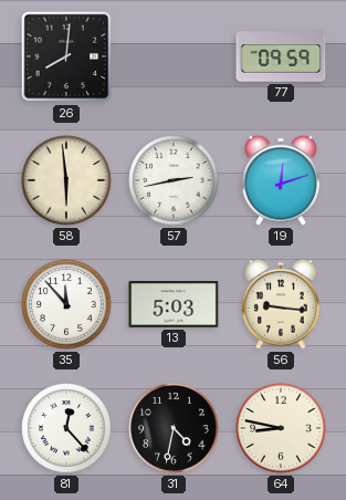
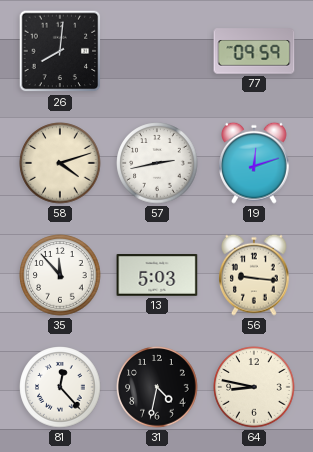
58: 5:59 -> 4:12
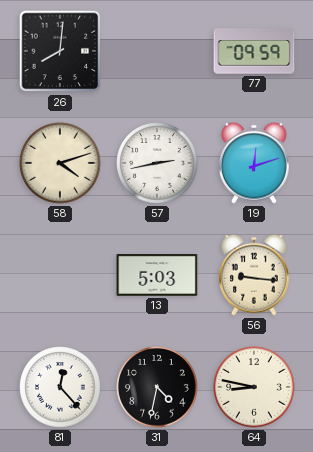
35: 11:53 -> none
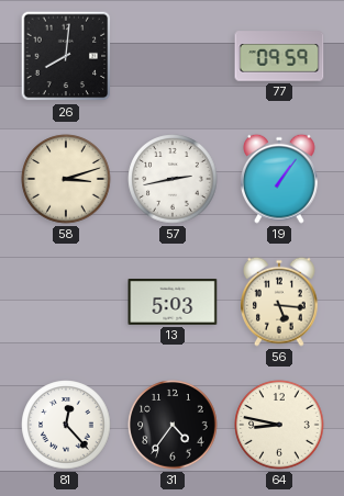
58: 4:12 -> 3:12
19: 12:12 -> 1:06
56: 9:16 -> 5:16
31: 4:32 -> 4:36
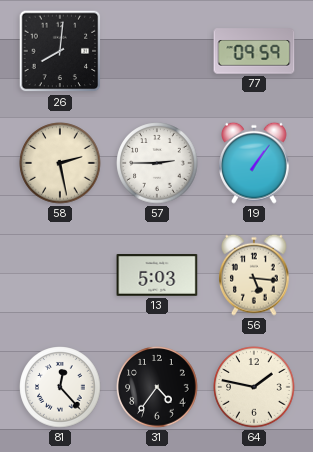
58: 3:12 -> 2:28
57: 2:43 -> 2:45
64: 8:47 -> 1:47
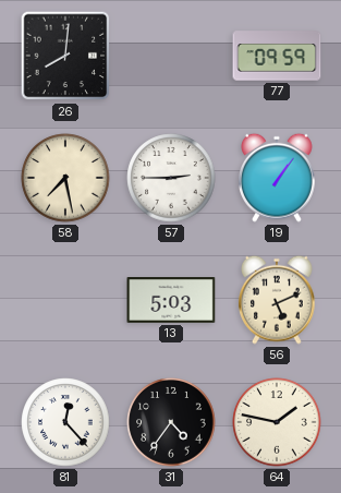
58: 2:28 -> 7:28
56: 5:16 -> 5:11
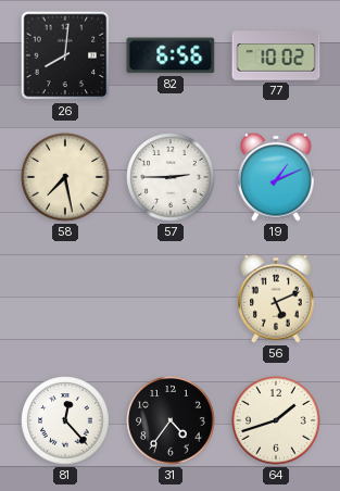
82: none -> 6:56
77: 09:59 -> 10:02
19: 1:06 -> 1:11
13: 5:03 -> none
64: 1:47 -> 1:42
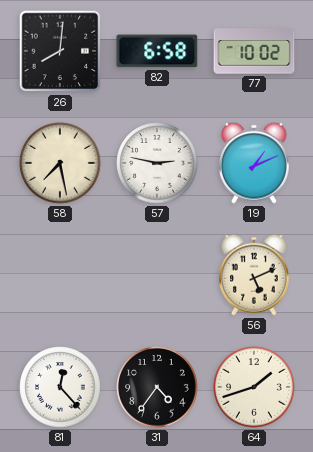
82: 6:56 -> 6:58
57: 2:45 -> 2:47
